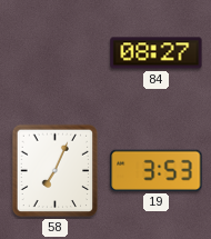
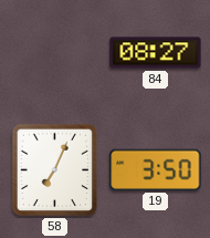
19: 3:53 -> 3:50
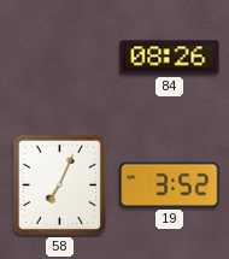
84: 08:27 -> 08:26
19: 3:50 -> 3:52
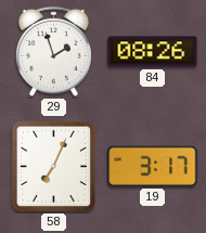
29: none -> 1:57
19: 3:52 -> 3:17
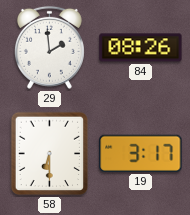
29: 1:57 -> 1:59
58: 7:04 -> 6:30
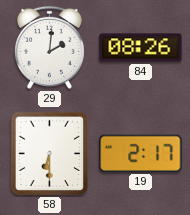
29: 1:59 -> 2:01
19: 3:17 -> 2:17
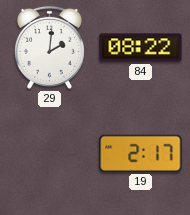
84: 08:26 -> 08:22
58: 6:30 -> none
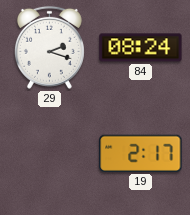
29: 2:01 -> 2:18
84: 08:22 -> 08:24
